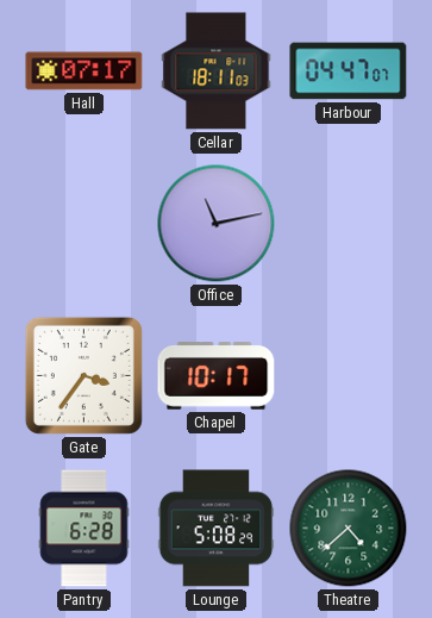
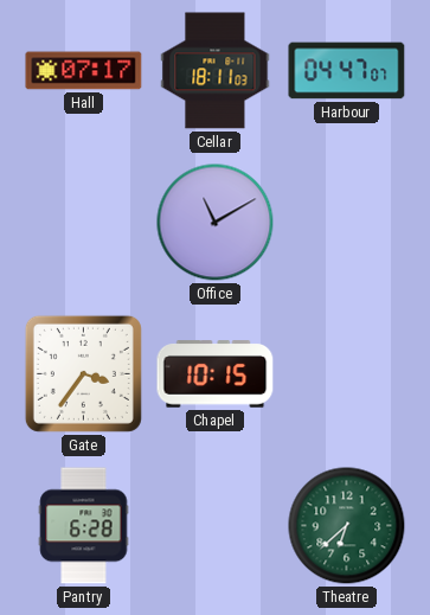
Office: 11:13 -> 11:10
Chapel: 10:17 -> 10:15
Lounge: 5:08 -> none
Theatre: 4:38 -> 6:38
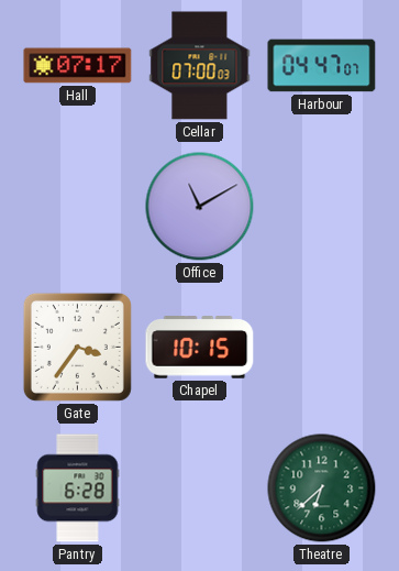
Cellar: 18:11 -> 07:00
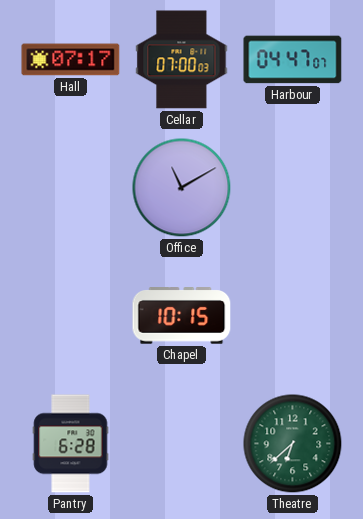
Gate: 3:36 -> none
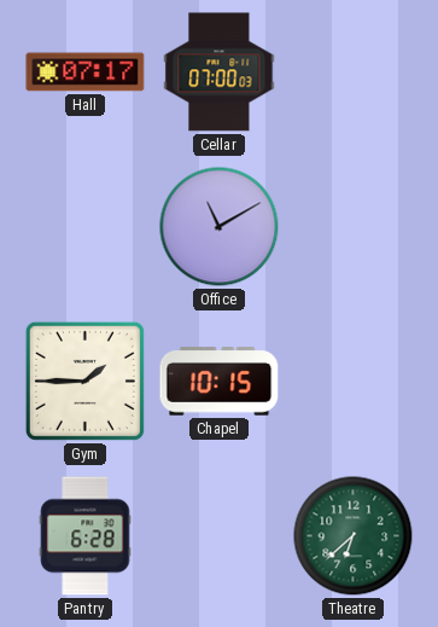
Harbour: 04:47 -> none
Gym: none -> 1:45
